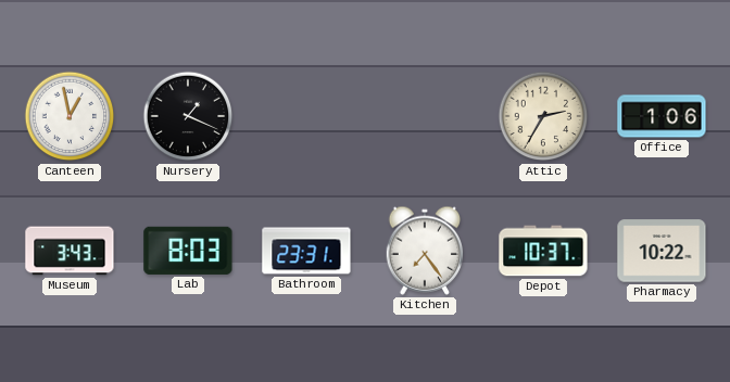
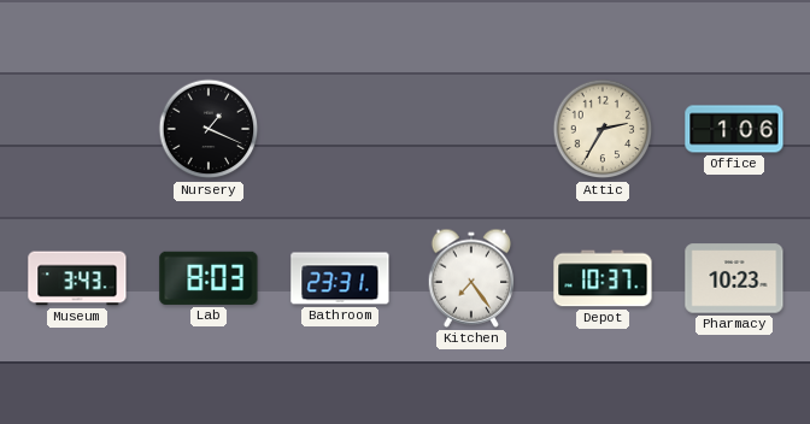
Canteen: 12:58 -> none
Pharmacy: 10:22 -> 10:23
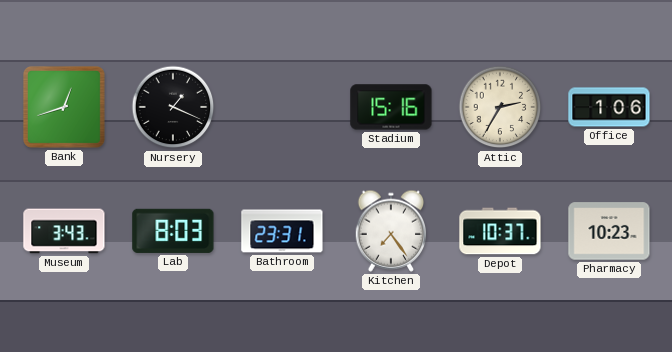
Bank: none -> 12:42
Stadium: none -> 15:16
